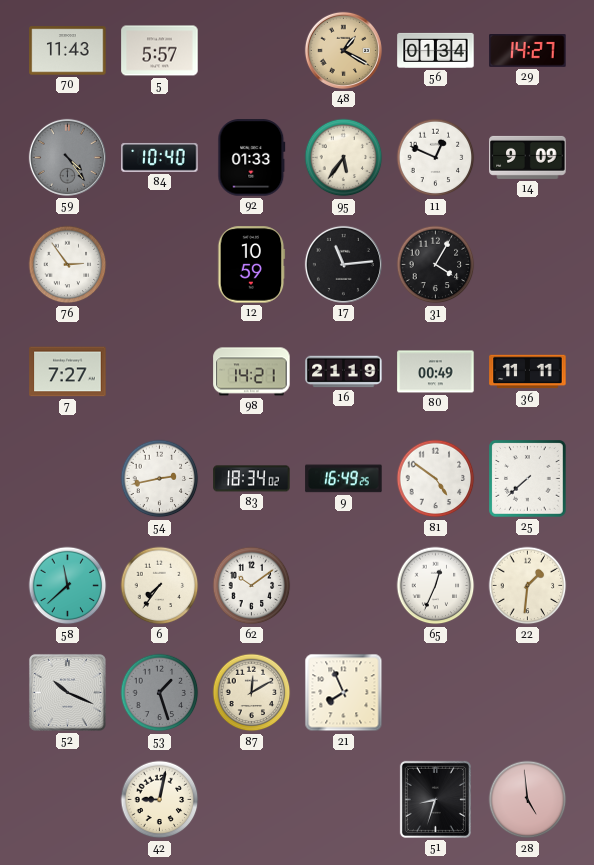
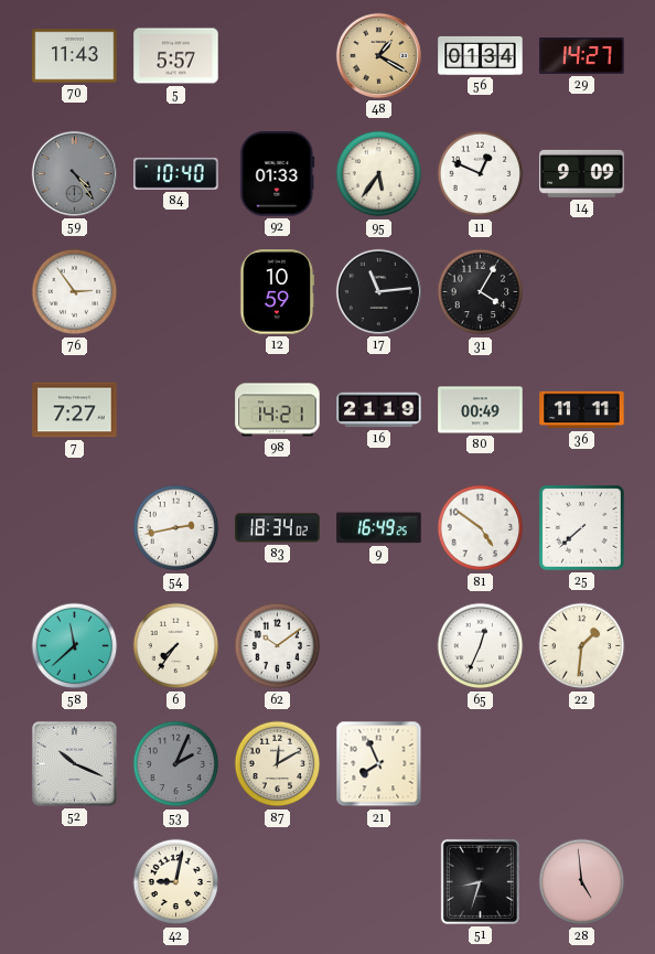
53: 1:27 -> 2:04
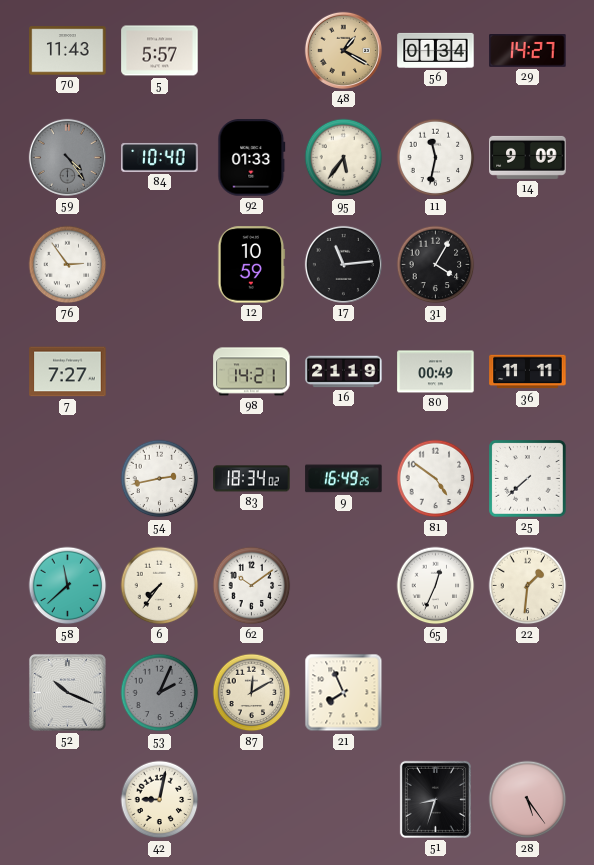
11: 12:49 -> 11:32
28: 4:59 -> 5:24
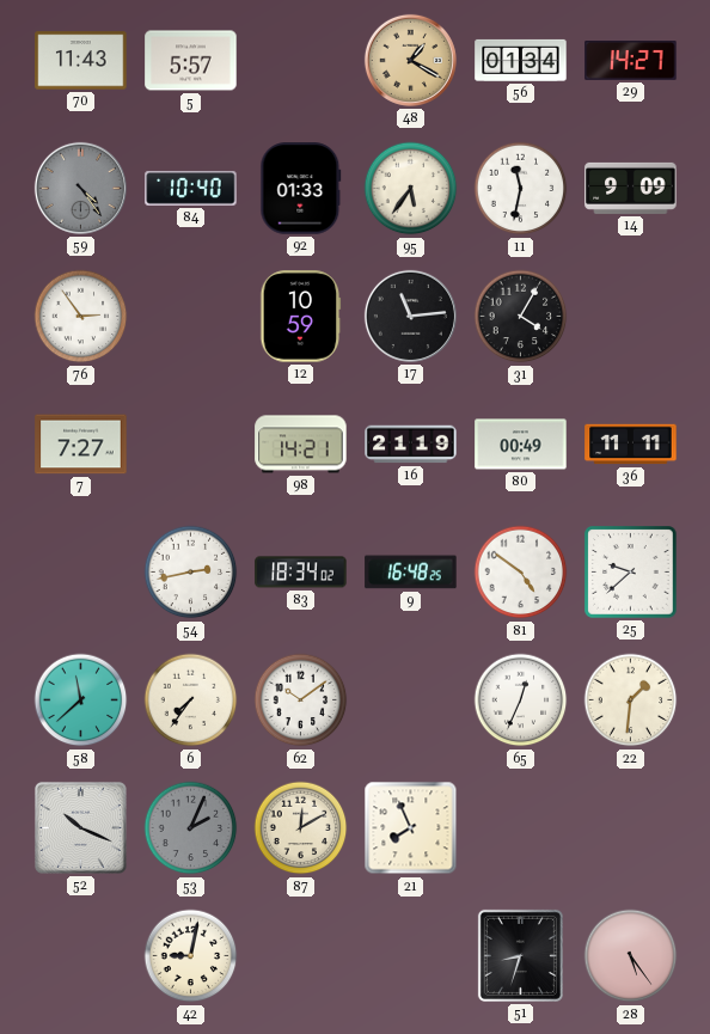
9: 16:49 -> 16:48
25: 7:38 -> 9:38
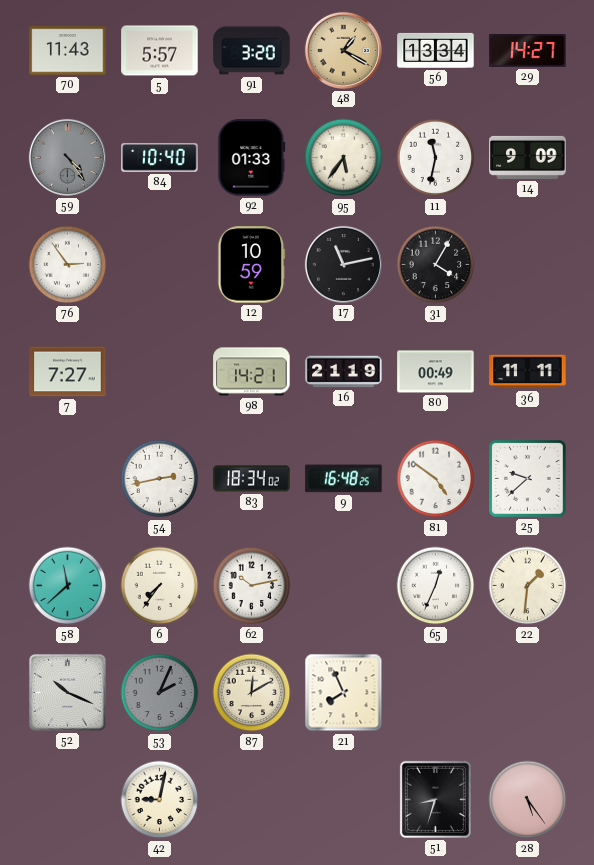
91: none -> 3:20
56: 01:34 -> 13:34
17: 11:14 -> 11:13
62: 10:09 -> 10:13
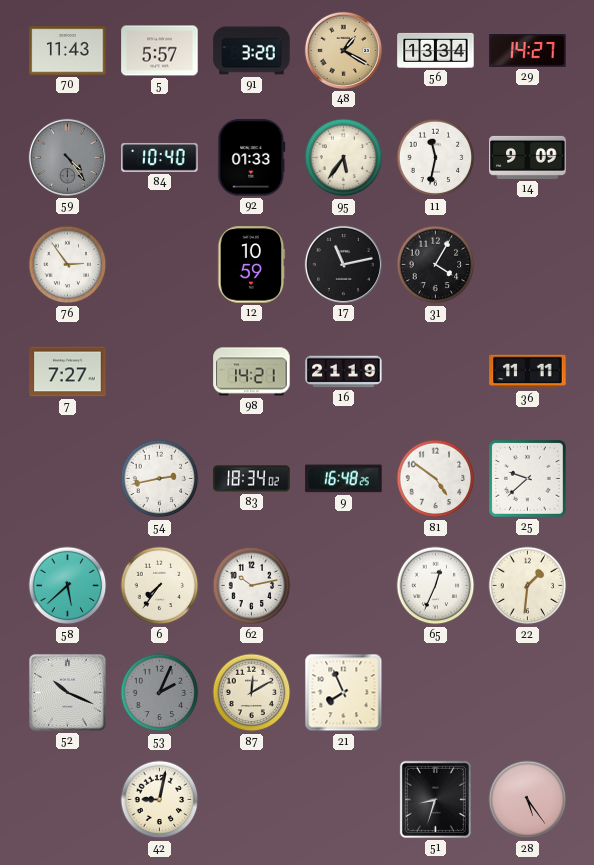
80: 00:49 -> none
58: 11:38 -> 5:38
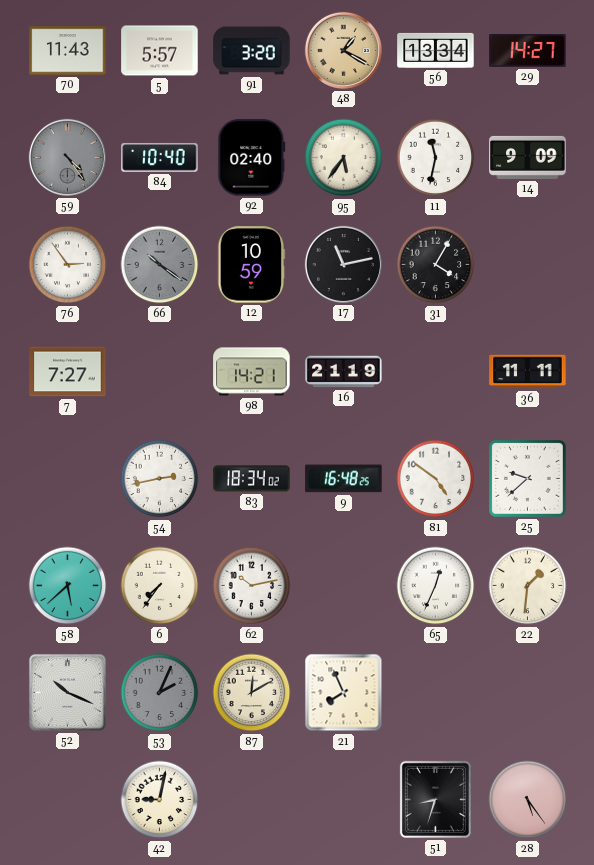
92: 01:33 -> 02:40
66: none -> 10:21
